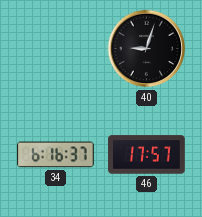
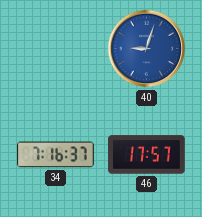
40 dial: black -> blue
34: 6:16 -> 7:16
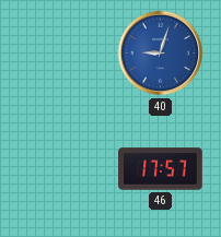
34: 7:16 -> none
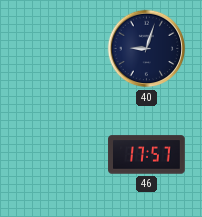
40 dial: blue -> navy
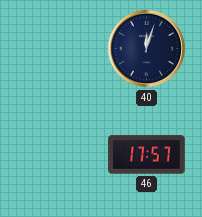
40: 9:03 -> 12:03
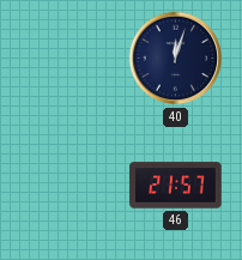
46: 17:57 -> 21:57
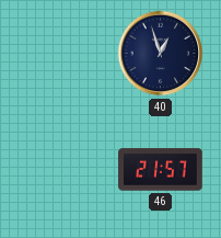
40: 12:03 -> 12:57
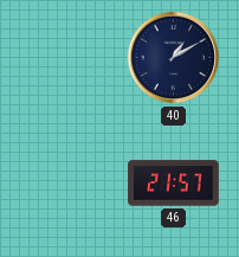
40: 12:57 -> 1:10
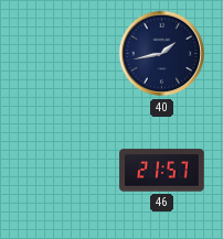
40: 1:10 -> 1:43
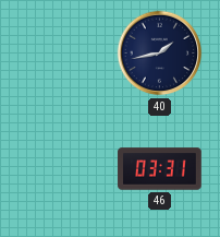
46: 21:57 -> 03:31
